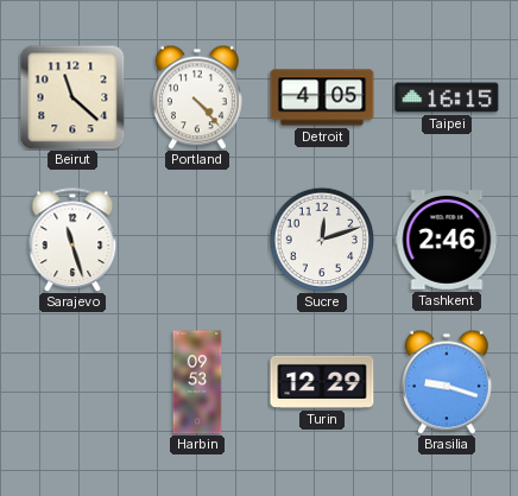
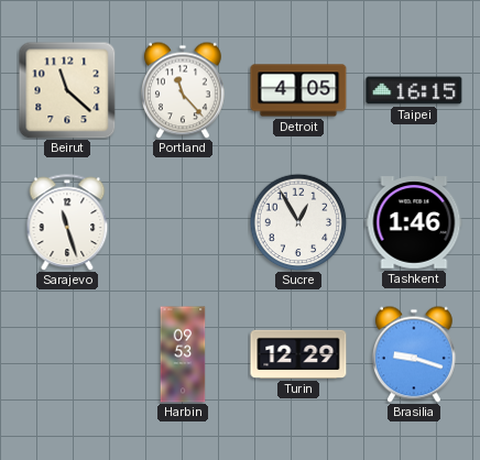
Portland: 4:23 -> 11:23
Sucre: 12:12 -> 12:55
Tashkent: 2:46 -> 1:46
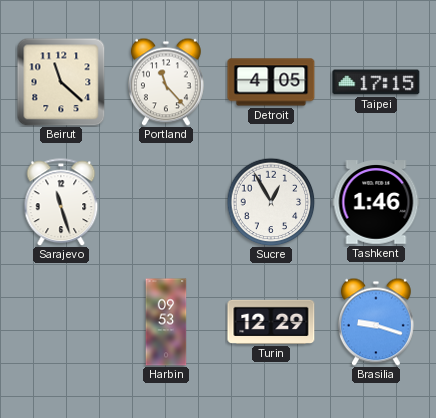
Taipei: 16:15 -> 17:15
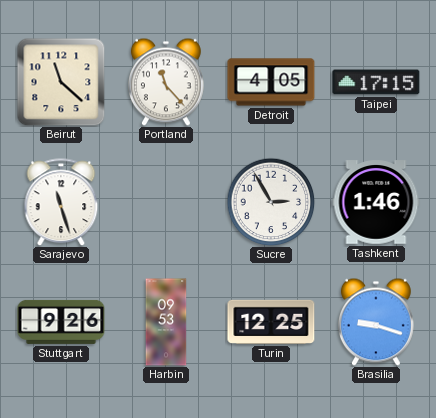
Sucre: 12:55 -> 2:55
Stuttgart: none -> 9:26
Turin: 12:29 -> 12:25
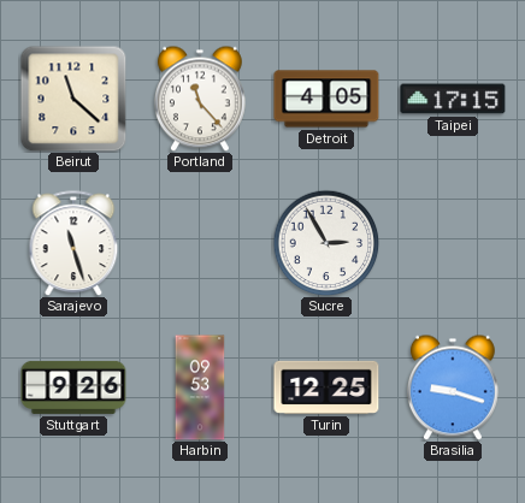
Tashkent: 1:46 -> none
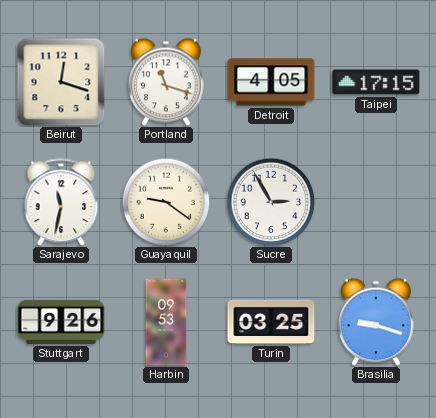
Beirut: 11:22 -> 12:18
Portland: 11:23 -> 11:18
Sarajevo: 11:27 -> 11:32
Guayaquil: none -> 9:21
Turin: 12:25 -> 03:25
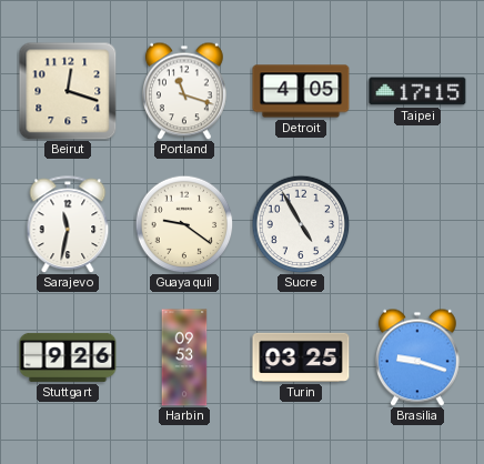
Sucre: 2:55 -> 4:55
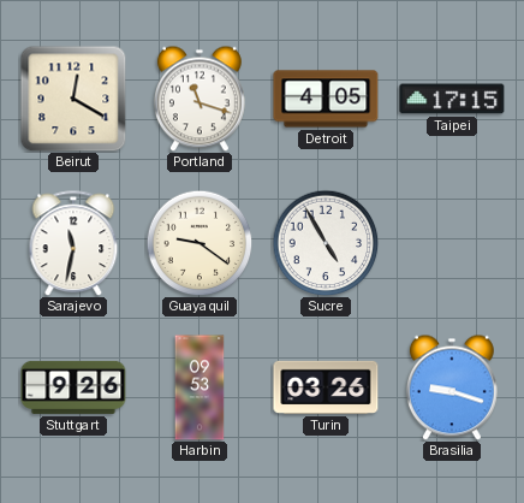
Beirut: 12:18 -> 12:20
Turin: 03:25 -> 03:26
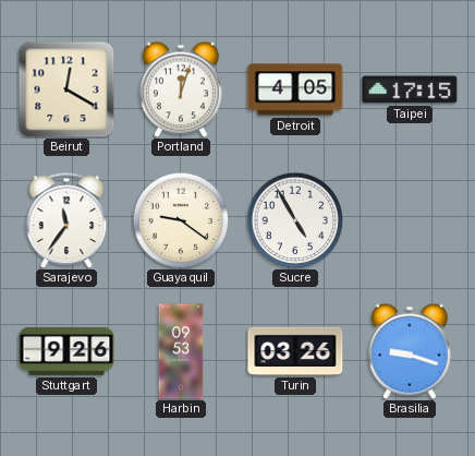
Portland: 11:18 -> 12:03
Sarajevo: 11:32 -> 11:36
